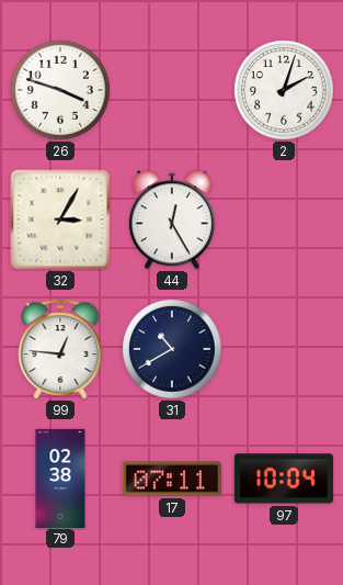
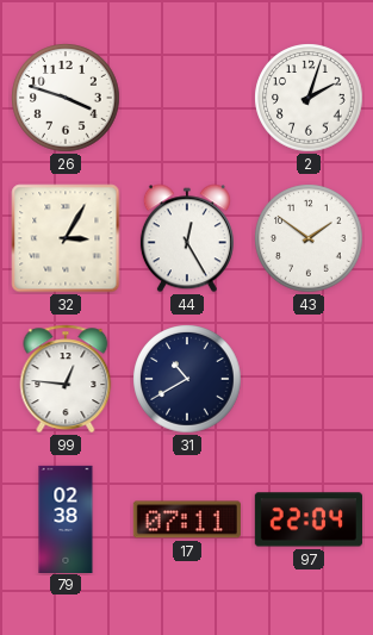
43: none -> 1:51
97: 10:04 -> 22:04
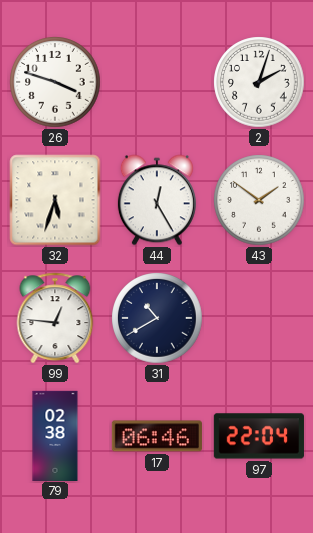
32: 3:05 -> 5:33
17: 07:11 -> 06:46
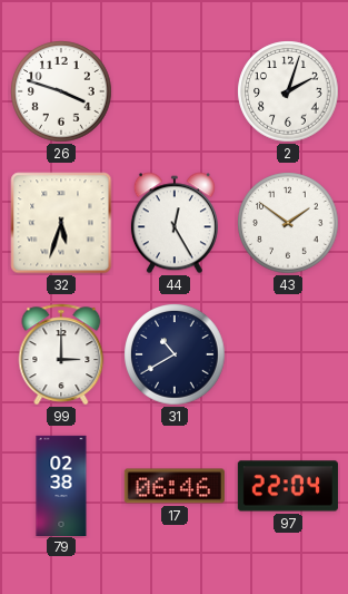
99: 12:46 -> 3:00
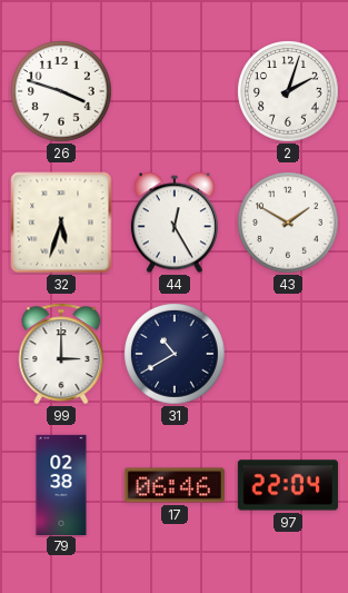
43: 1:51 -> 1:50
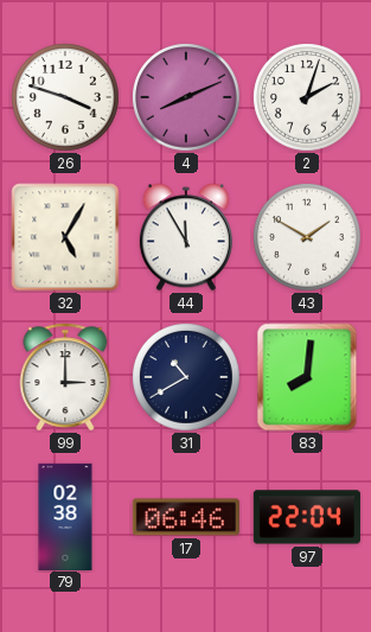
4: none -> 8:11
32: 5:33 -> 5:05
44: 12:25 -> 11:55
83: none -> 8:01
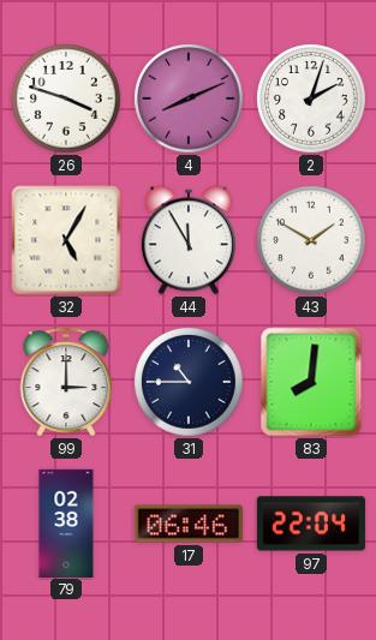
31: 10:40 -> 10:45
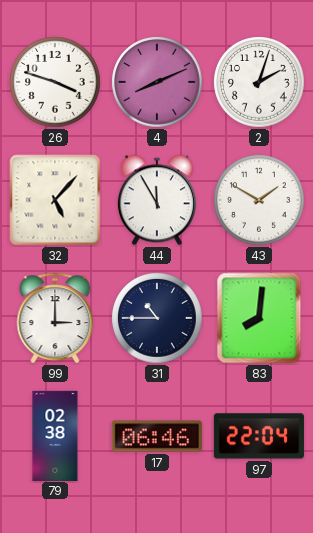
32: 5:05 -> 5:07
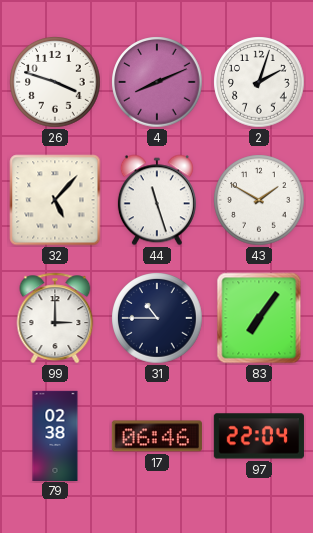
44: 11:55 -> 11:27
83: 8:01 -> 7:06
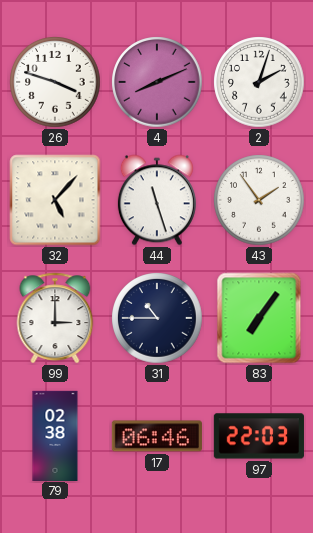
43: 1:50 -> 1:54
97: 22:04 -> 22:03
